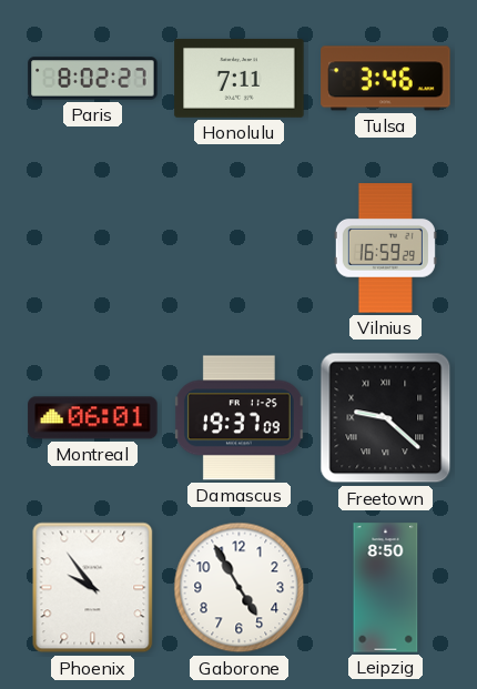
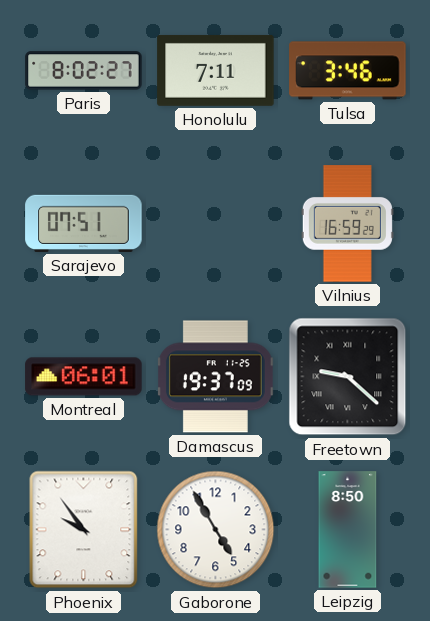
Sarajevo: none -> 07:51
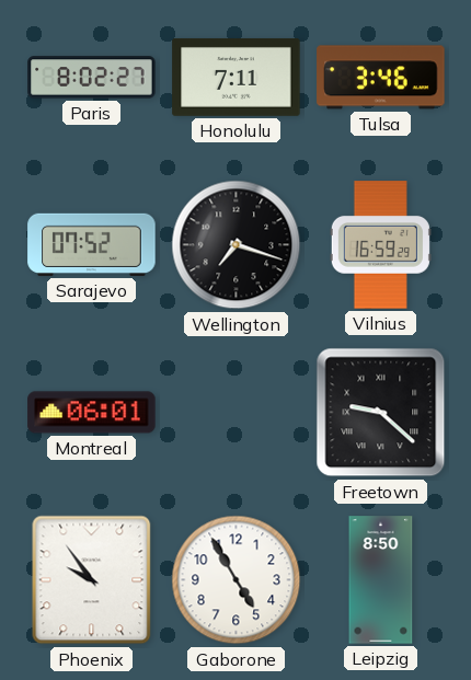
Sarajevo: 07:51 -> 07:52
Wellington: none -> 7:18
Damascus: 19:37 -> none
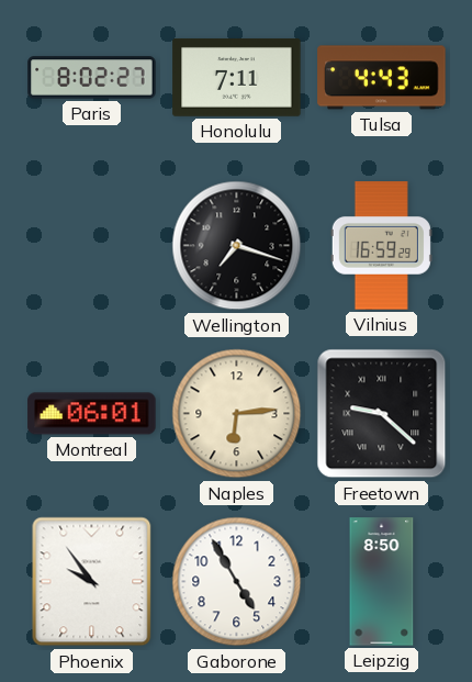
Tulsa: 3:46 -> 4:43
Sarajevo: 07:52 -> none
Naples: none -> 6:14
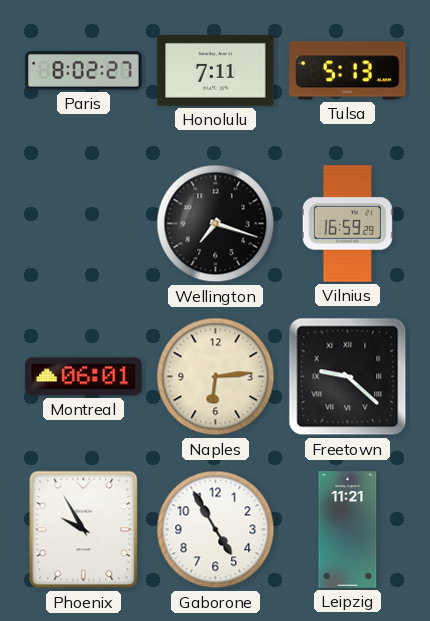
Tulsa: 4:43 -> 5:13
Phoenix: 9:54 -> 9:55
Leipzig: 8:50 -> 11:21
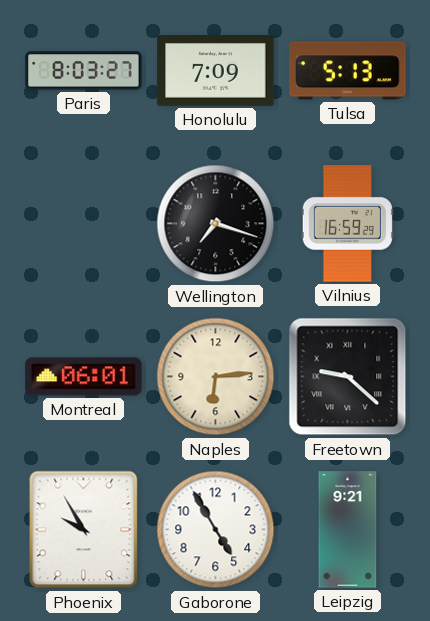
Paris: 8:02 -> 8:03
Honolulu: 7:11 -> 7:09
Leipzig: 11:21 -> 9:21
